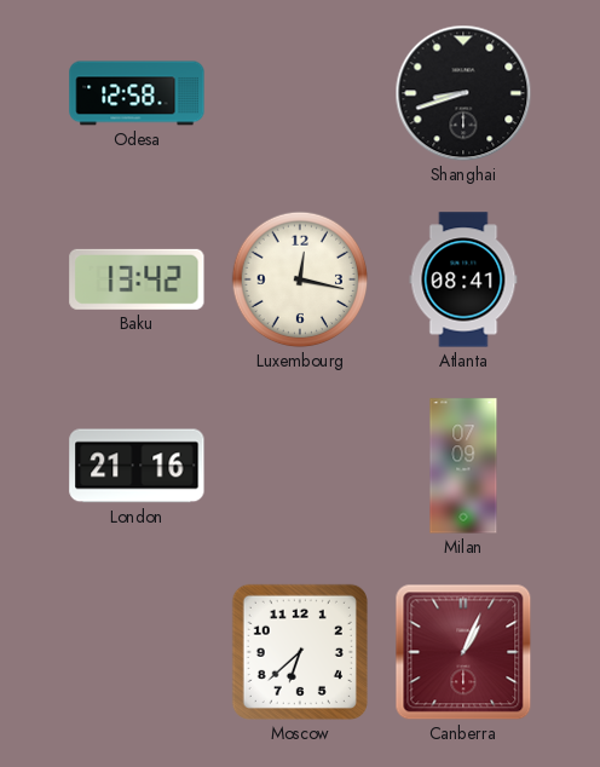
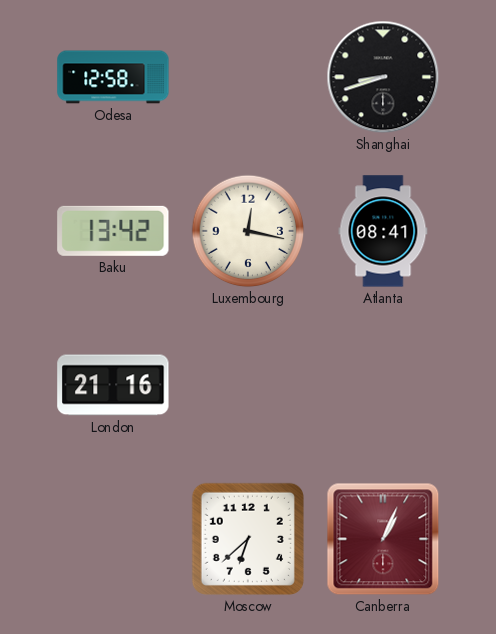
Milan: 07:09 -> none
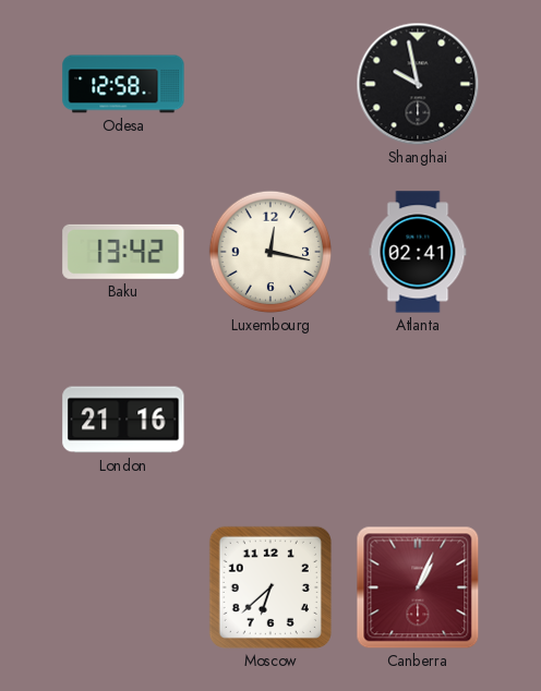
Shanghai: 8:42 -> 9:58
Atlanta: 08:41 -> 02:41
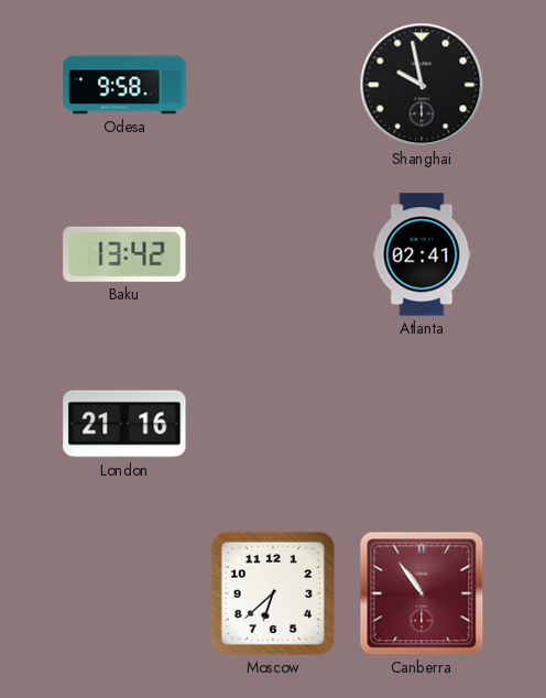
Odesa: 12:58 -> 9:58
Luxembourg: 12:17 -> none
Canberra: 1:04 -> 10:54
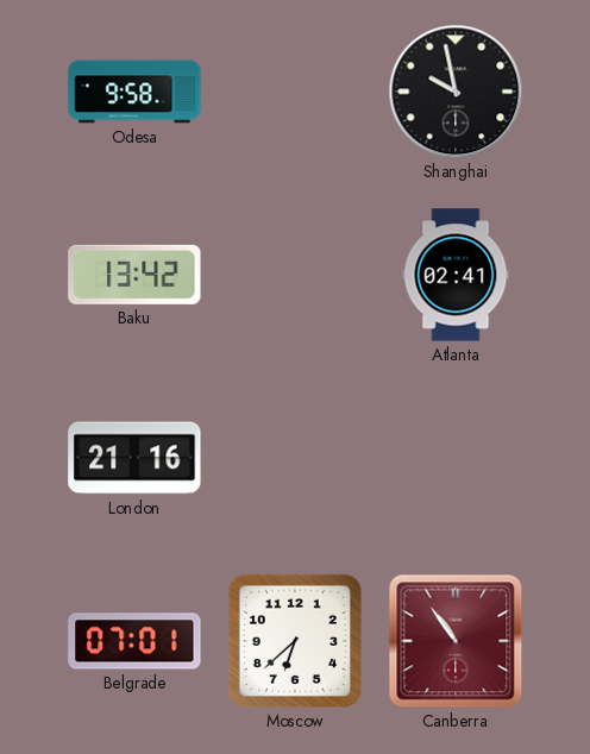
Belgrade: none -> 07:01
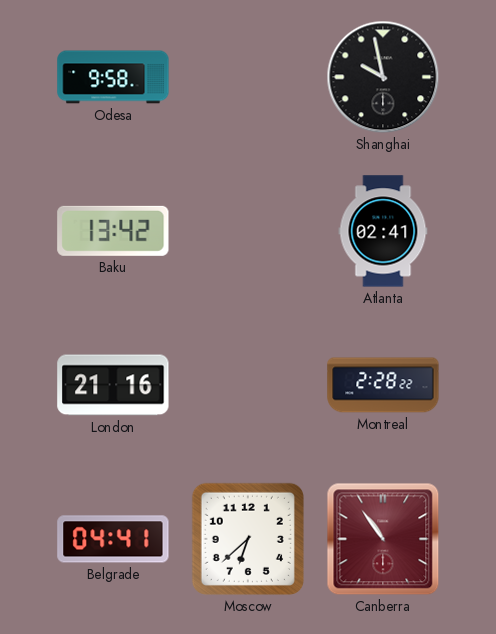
Montreal: none -> 2:28
Belgrade: 07:01 -> 04:41
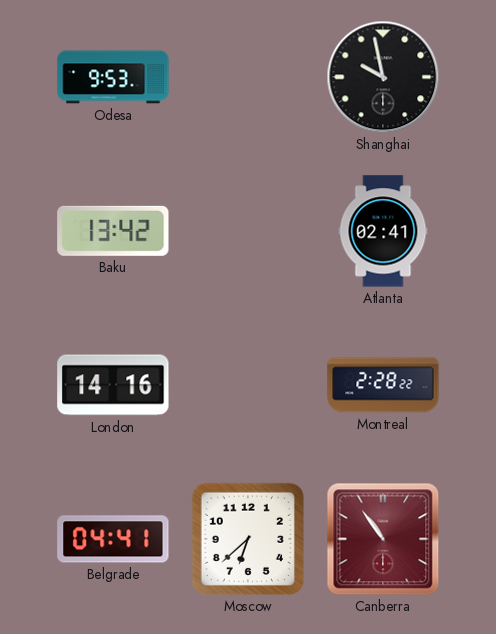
Odesa: 9:58 -> 9:53
London: 21:16 -> 14:16
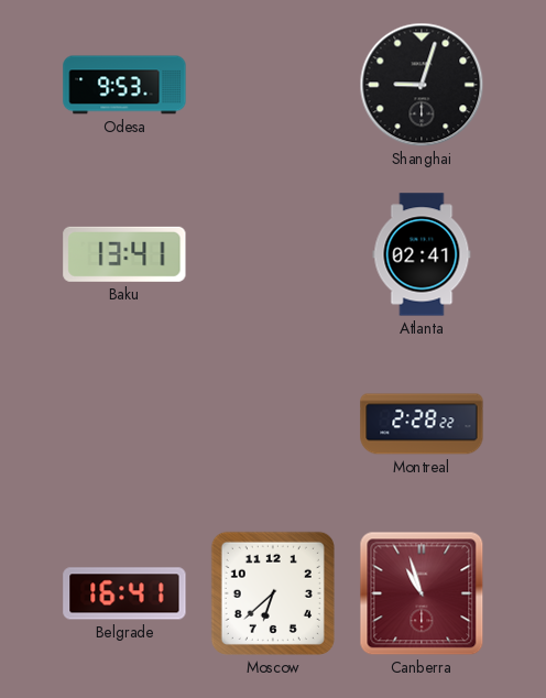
Shanghai: 9:58 -> 9:03
Baku: 13:42 -> 13:41
London: 14:16 -> none
Belgrade: 04:41 -> 16:41
Canberra: 10:54 -> 10:57
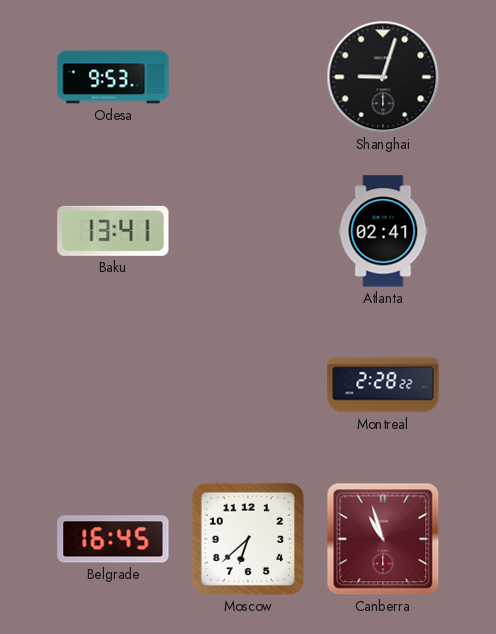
Belgrade: 16:41 -> 16:45
